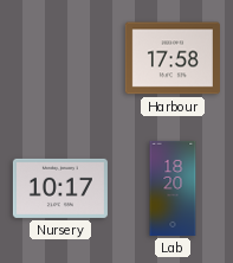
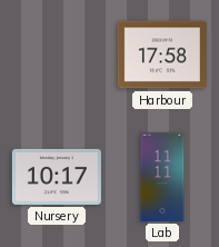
Lab: 18:20 -> 11:11
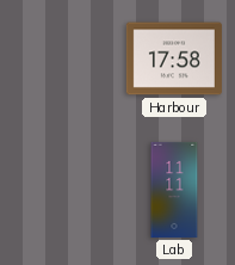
Nursery: 10:17 -> none
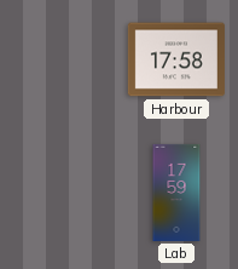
Lab: 11:11 -> 17:59
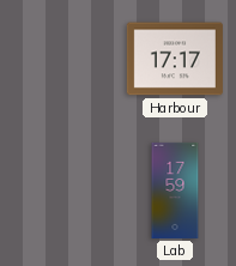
Harbour: 17:58 -> 17:17
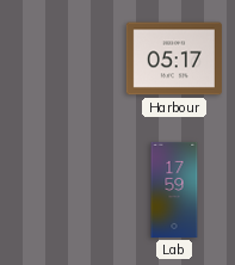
Harbour: 17:17 -> 05:17
